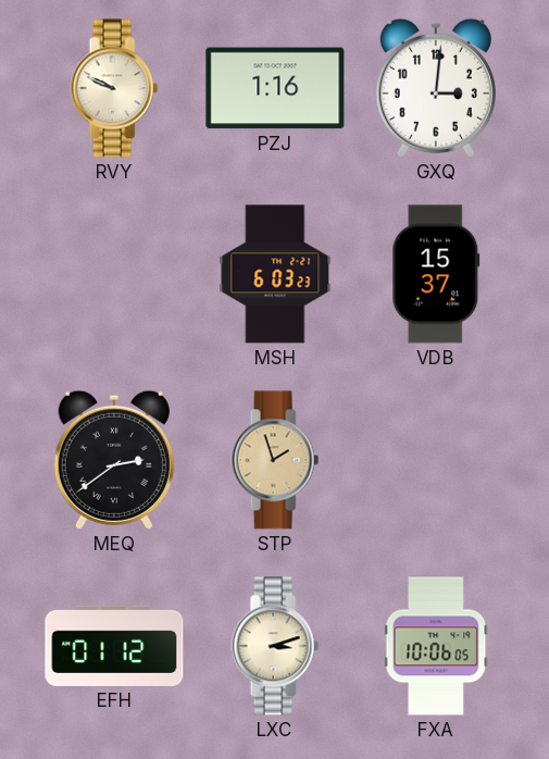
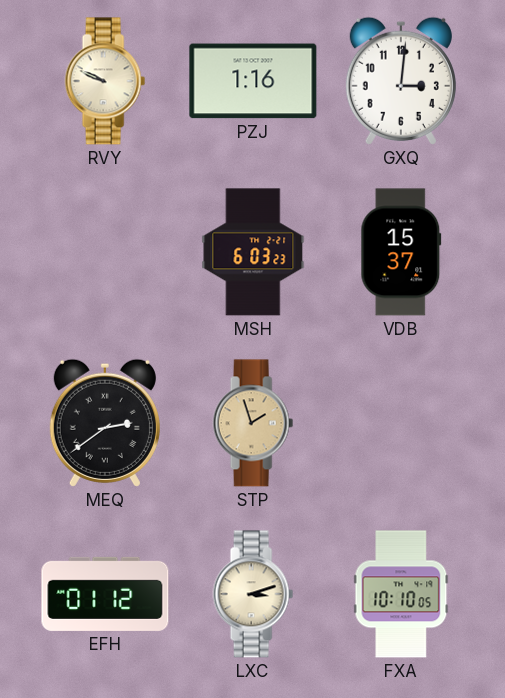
FXA: 10:06 -> 10:10
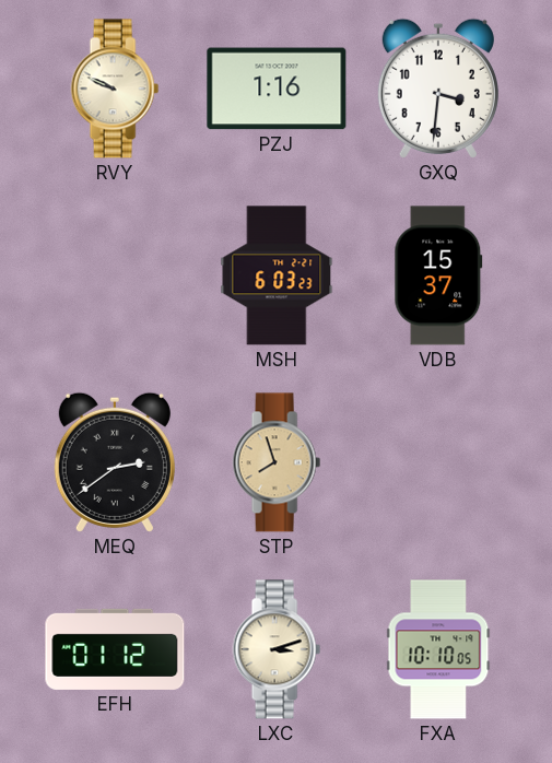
GXQ: 3:01 -> 3:31
STP: 1:57 -> 7:57
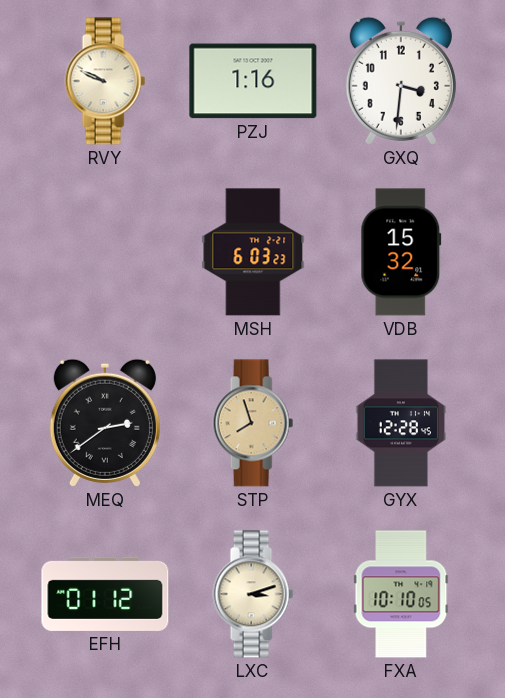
VDB: 15:37 -> 15:32
GYX: none -> 12:28
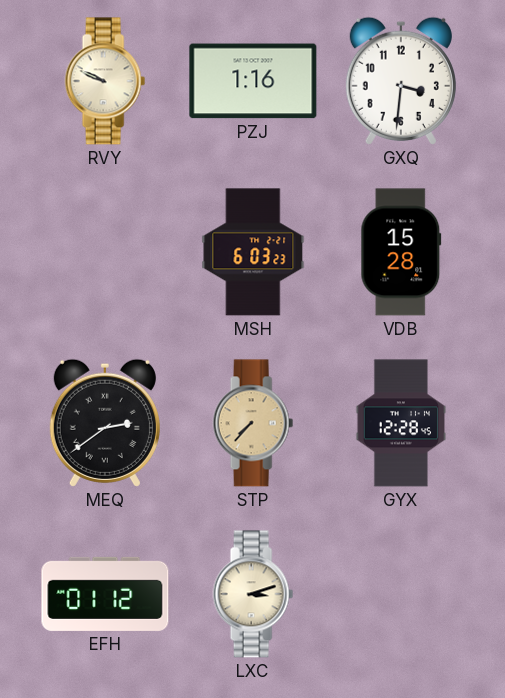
VDB: 15:32 -> 15:28
STP: 7:57 -> 7:37
FXA: 10:10 -> none
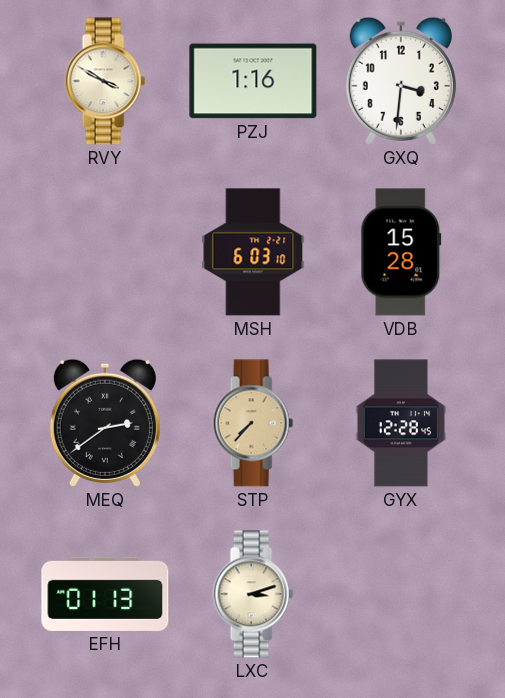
RVY: 9:49 -> 3:50
MSH: 6:03:23 -> 6:03:10
EFH: 01:12 -> 01:13
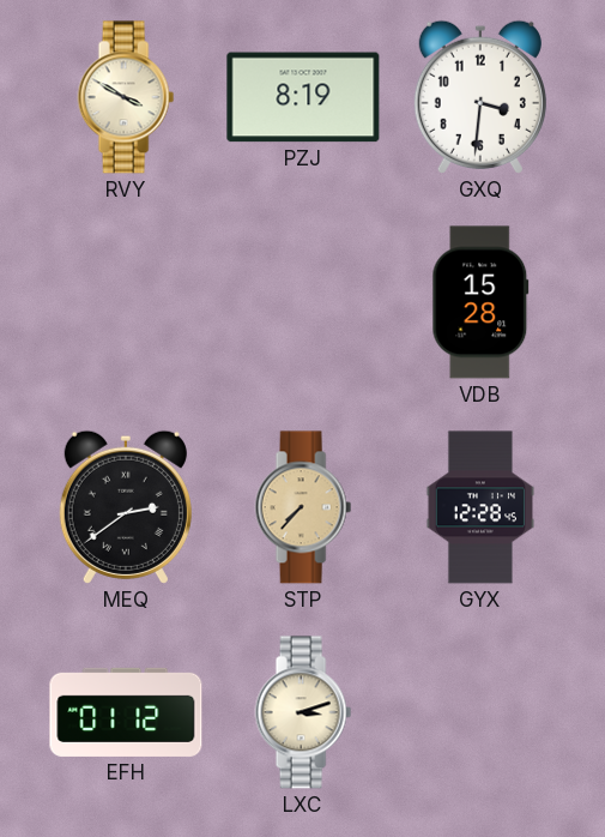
PZJ: 1:16 -> 8:19
MSH: 6:03 -> none
EFH: 01:13 -> 01:12
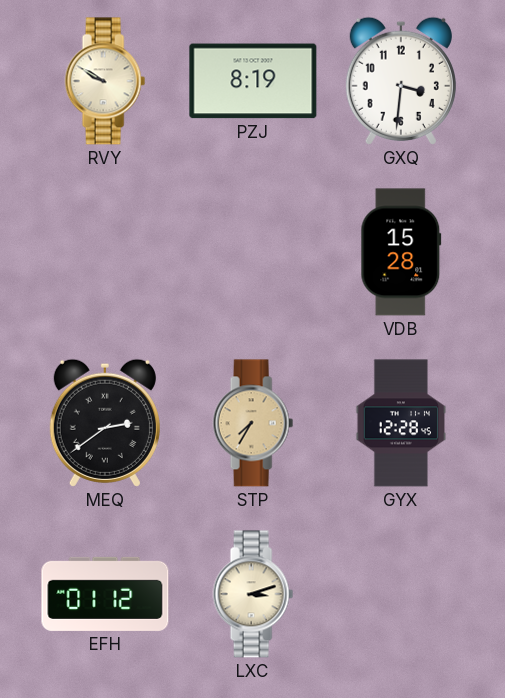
RVY: 3:50 -> 9:50
STP: 7:37 -> 7:35
